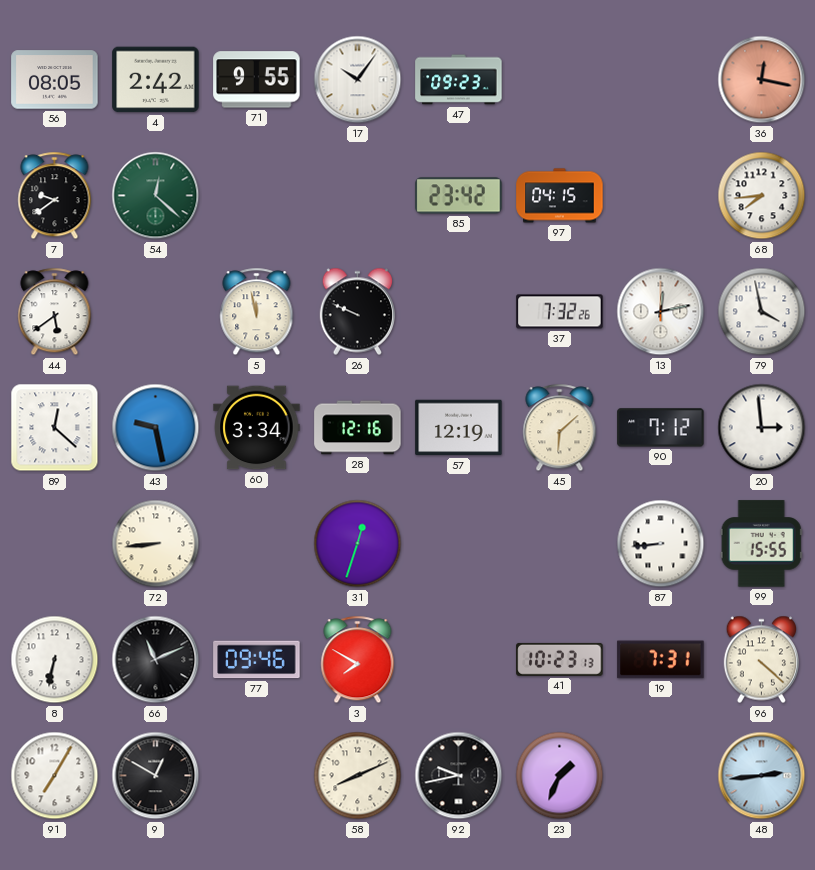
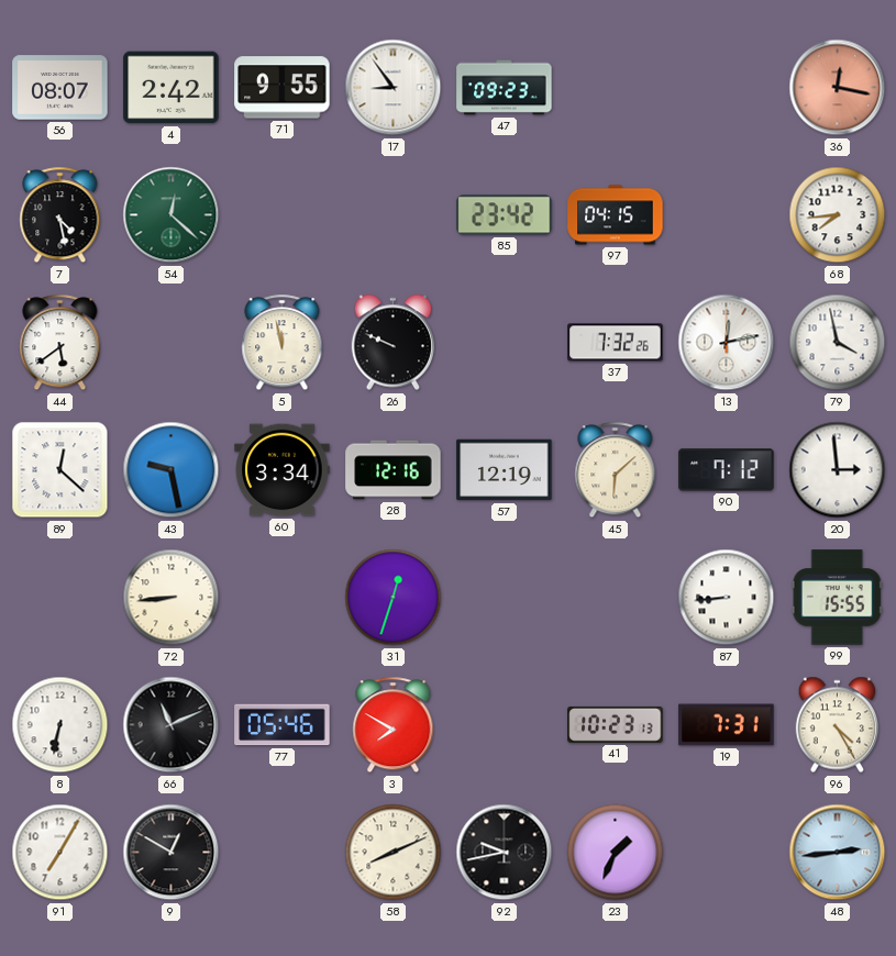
56: 08:05 -> 08:07
17: 10:06 -> 8:54
7: 9:39 -> 4:28
77: 09:46 -> 05:46
96: 4:22 -> 4:25
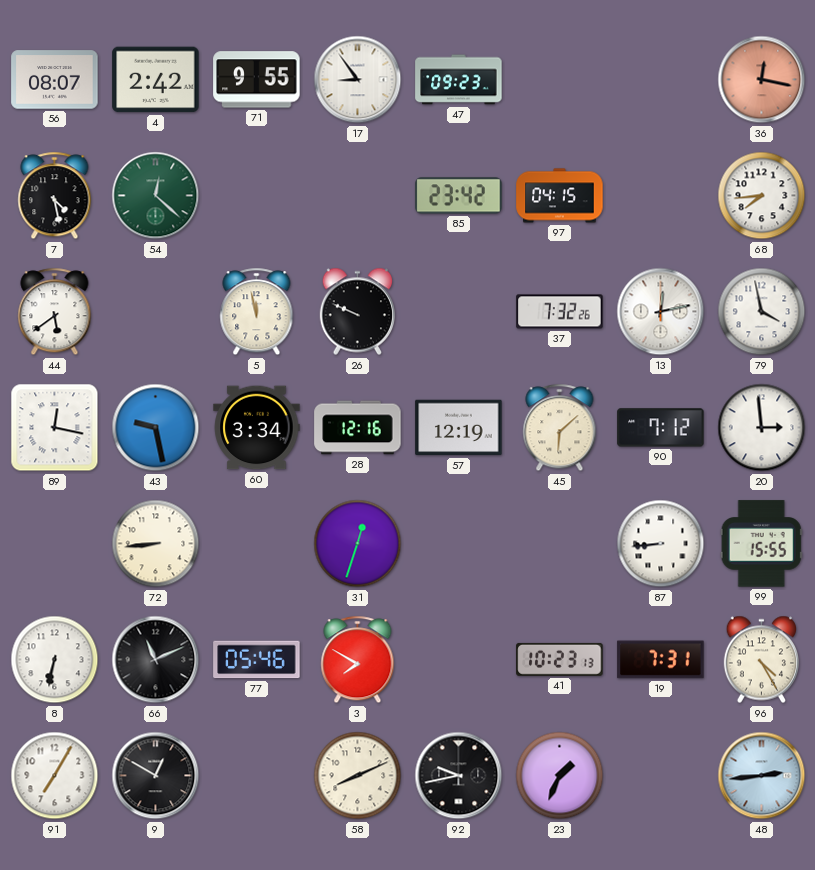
89: 12:22 -> 12:17
